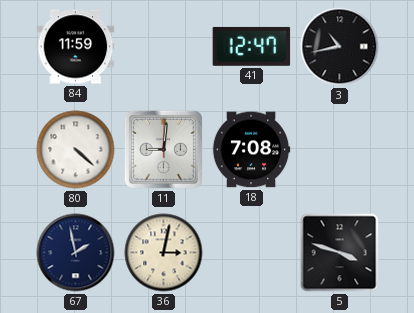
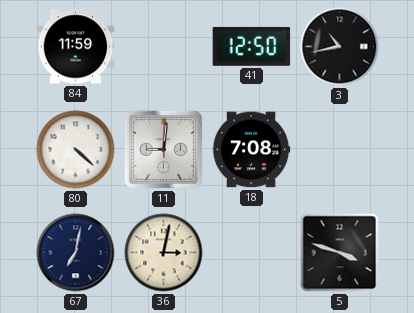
41: 12:47 -> 12:50
67: 1:58 -> 7:02
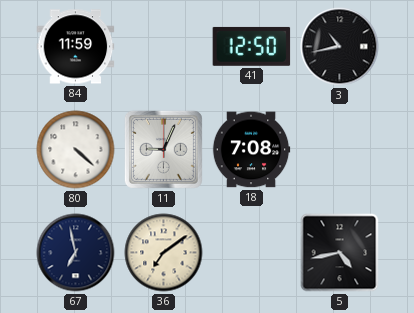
11: 9:01 -> 9:04
67: 7:02 -> 6:58
36: 3:02 -> 7:09
5: 3:48 -> 4:43
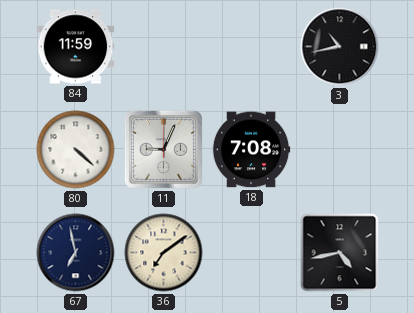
41: 12:50 -> none
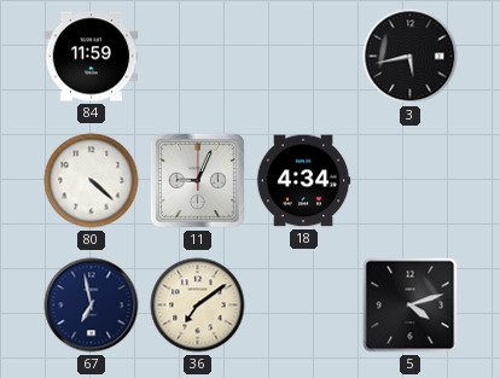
3: 10:43 -> 5:43
18: 7:08 -> 4:34
5: 4:43 -> 4:12
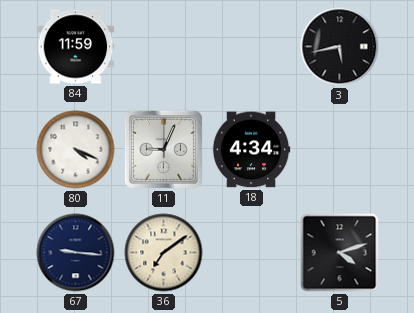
80: 4:22 -> 4:19
67: 6:58 -> 9:16
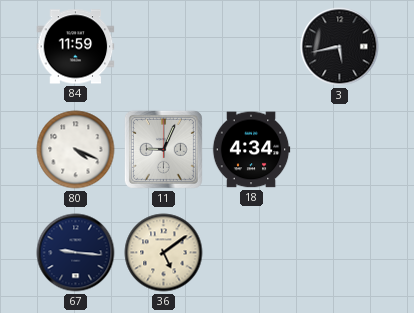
36: 7:09 -> 5:09
5: 4:12 -> none
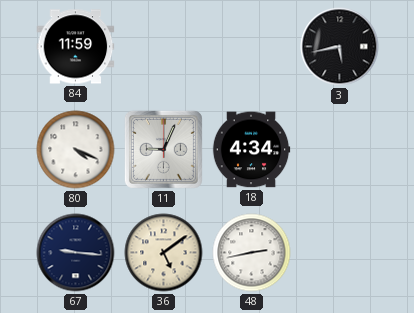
48: none -> 2:43
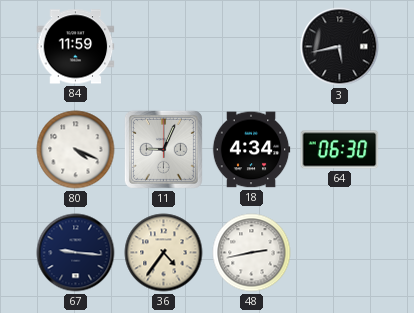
64: none -> 06:30
36: 5:09 -> 4:36
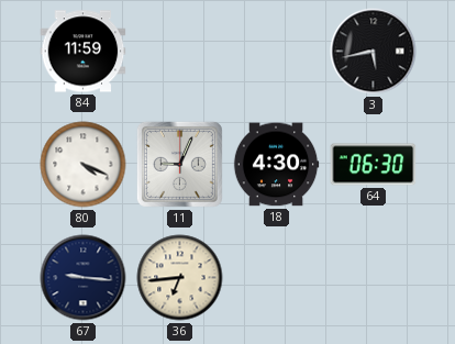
18: 4:34 -> 4:30
36: 4:36 -> 6:44
48: 2:43 -> none
